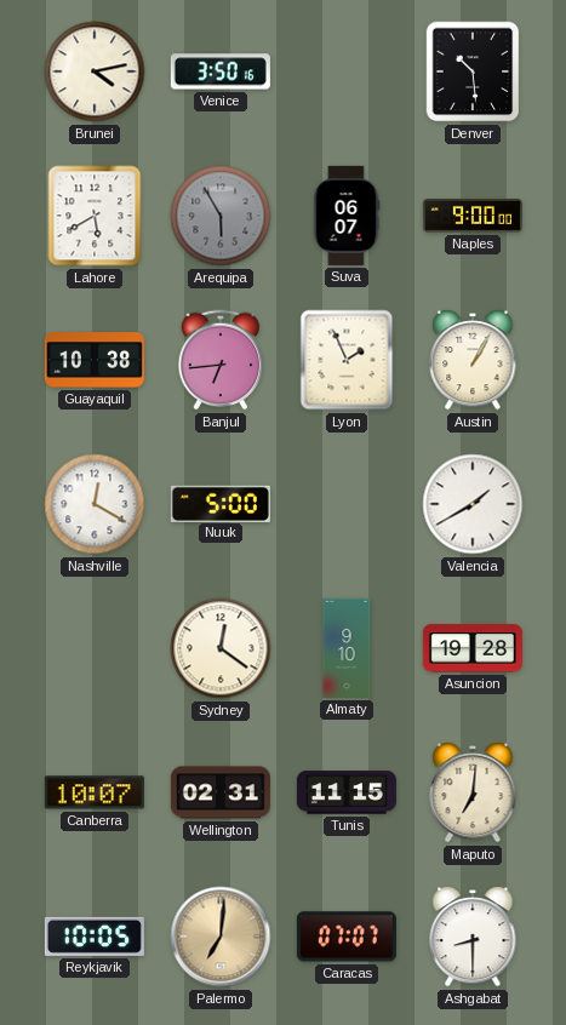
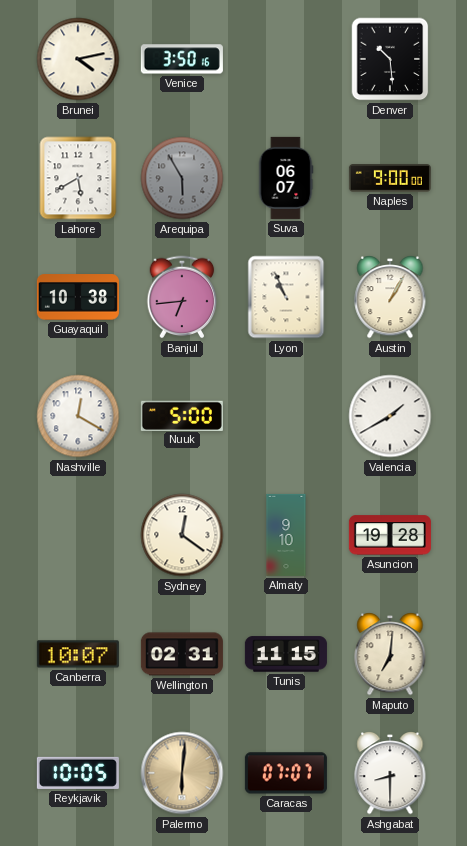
Lyon: 1:56 -> 10:56
Palermo: 7:01 -> 6:01
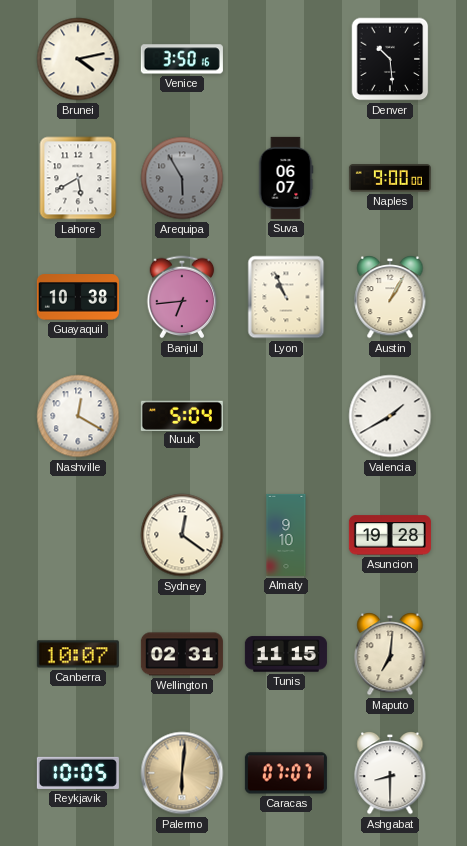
Nuuk: 5:00 -> 5:04
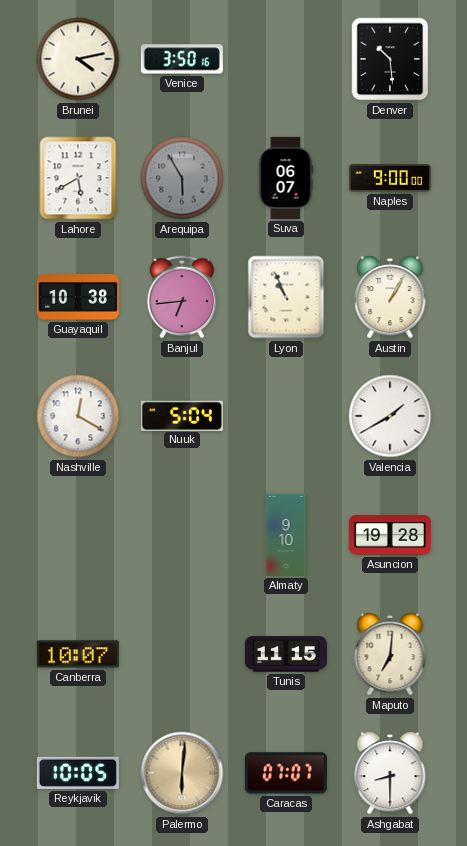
Sydney: 12:21 -> none
Wellington: 02:31 -> none
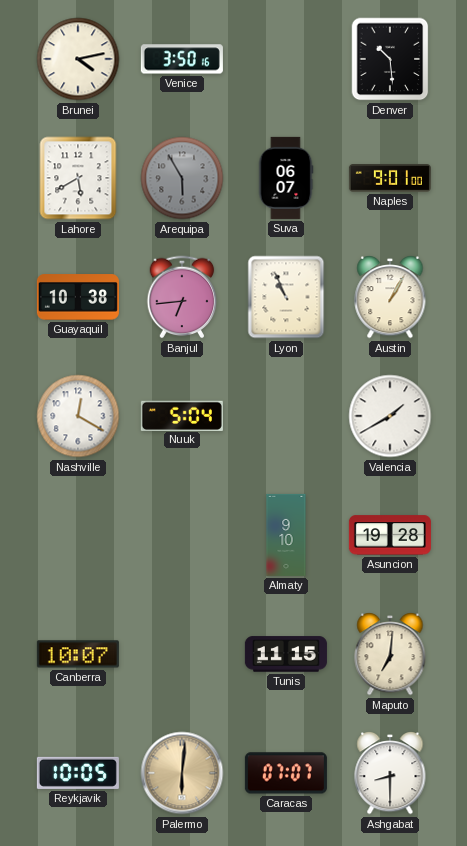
Naples: 9:00 -> 9:01
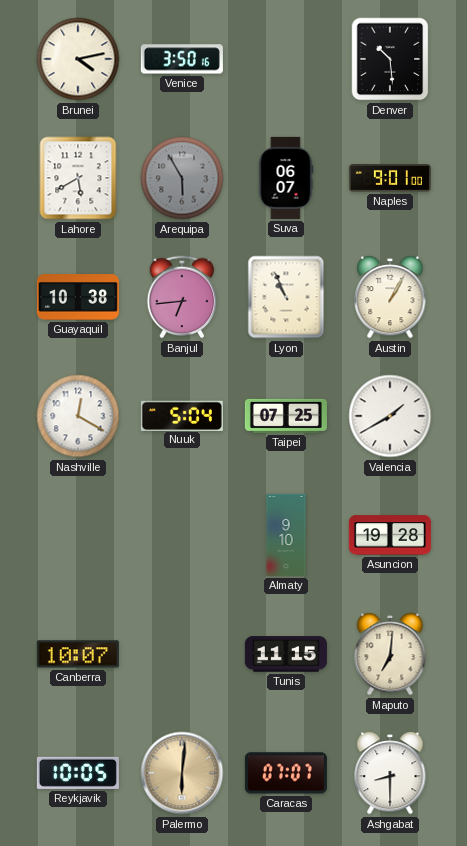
Taipei: none -> 07:25
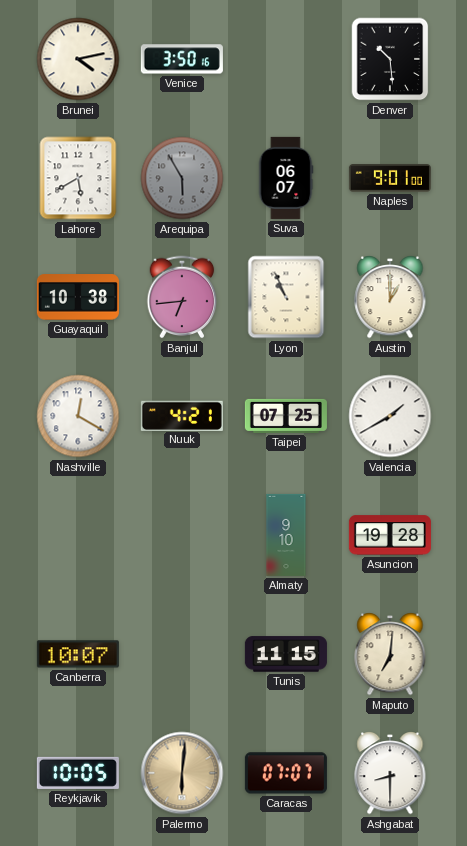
Austin: 1:05 -> 1:00
Nuuk: 5:04 -> 4:21
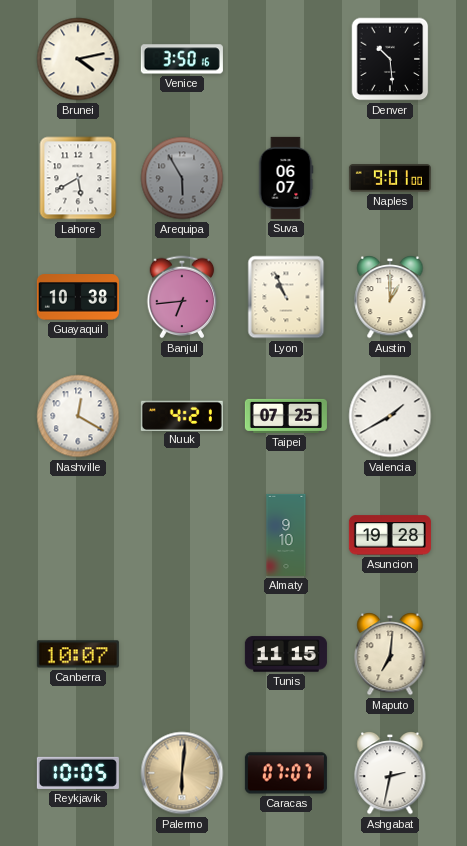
Ashgabat: 8:30 -> 2:32
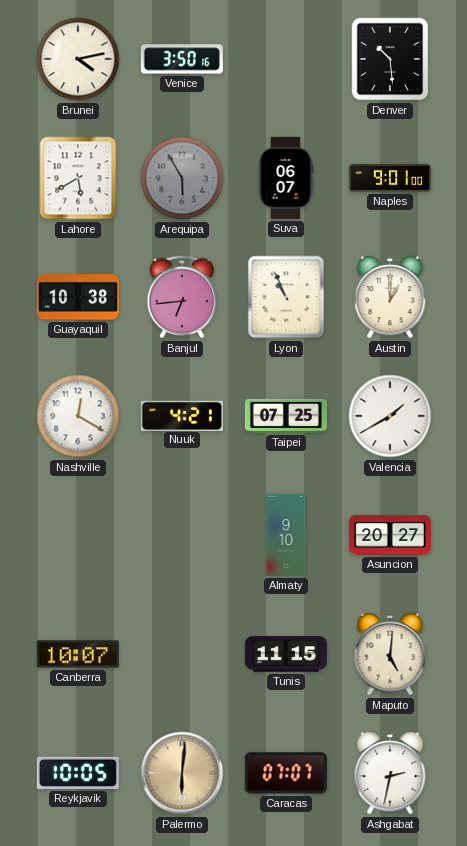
Asuncion: 19:28 -> 20:27
Maputo: 7:01 -> 5:01
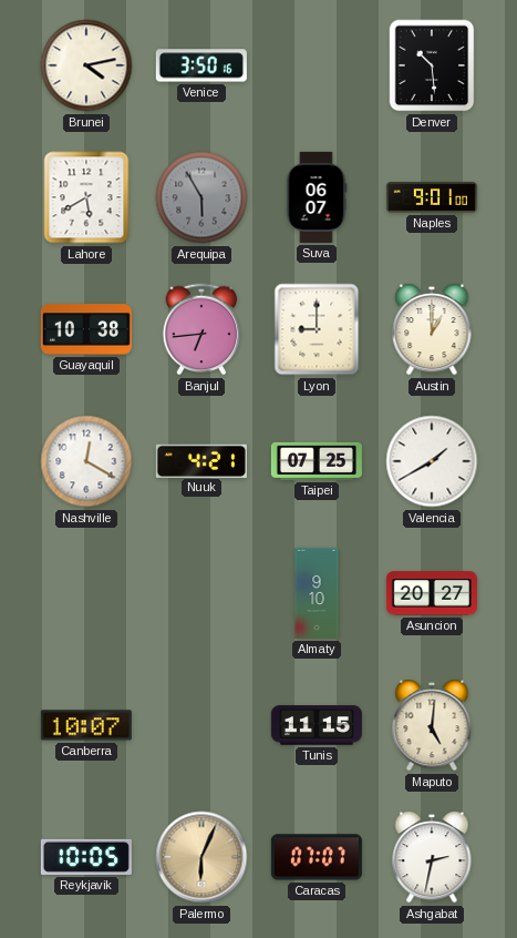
Lyon: 10:56 -> 9:00
Palermo: 6:01 -> 6:04
